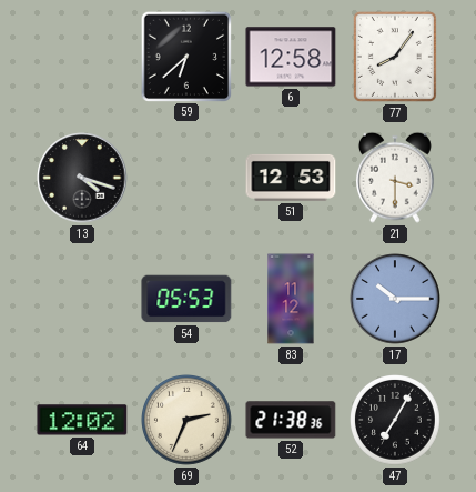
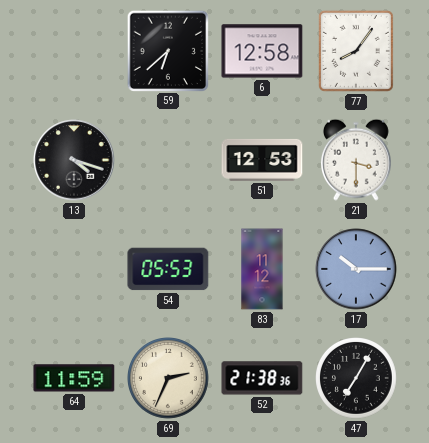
64: 12:02 -> 11:59
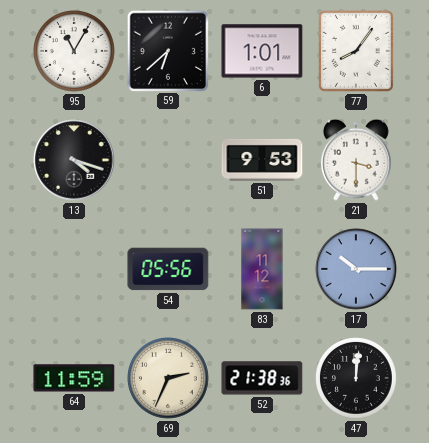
95: none -> 11:05
6: 12:58 -> 1:01
51: 12:53 -> 9:53
54: 05:53 -> 05:56
47: 7:05 -> 12:01
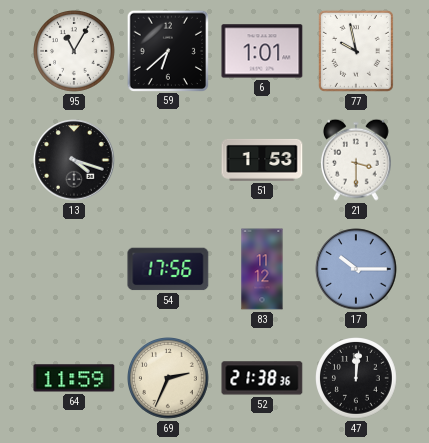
77: 8:06 -> 9:58
51: 9:53 -> 1:53
54: 05:56 -> 17:56
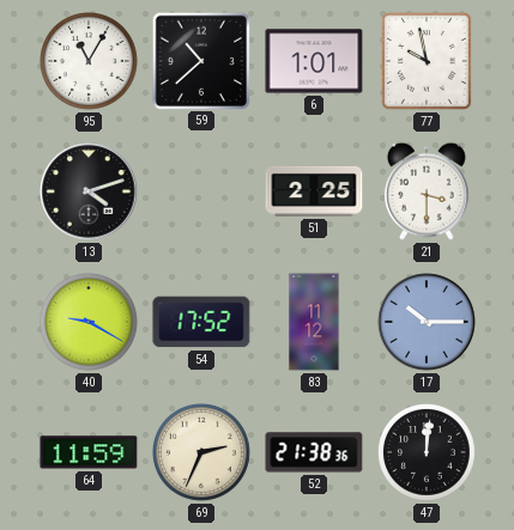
59: 6:38 -> 10:38
13: 4:18 -> 4:12
51: 1:53 -> 2:25
40: none -> 9:20
54: 17:56 -> 17:52
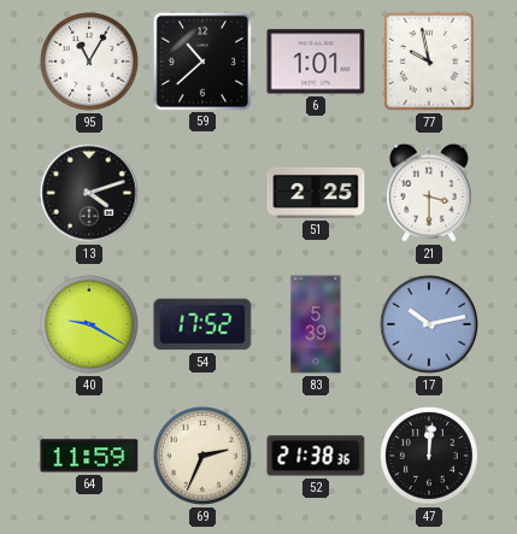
83: 11:12 -> 5:39
17: 10:15 -> 10:13
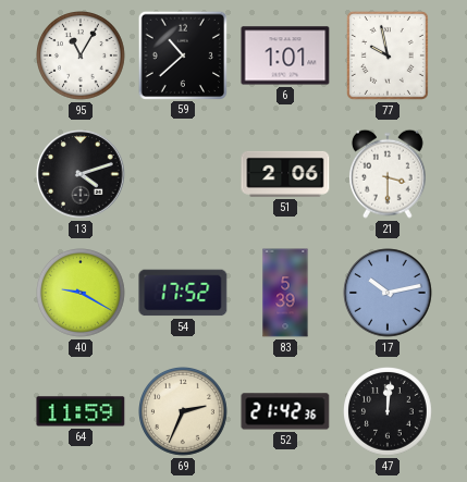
51: 2:25 -> 2:06
52: 21:38 -> 21:42
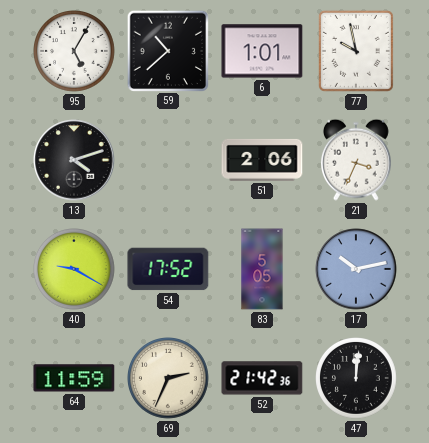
95: 11:05 -> 5:05
21: 3:30 -> 3:34
83: 5:39 -> 5:05
